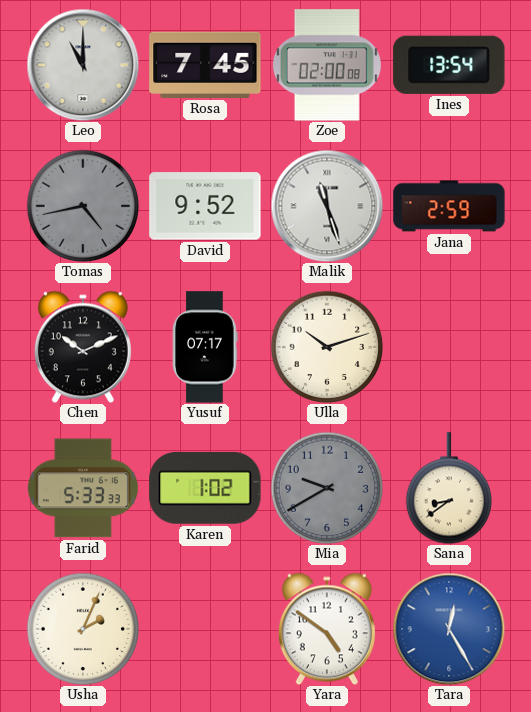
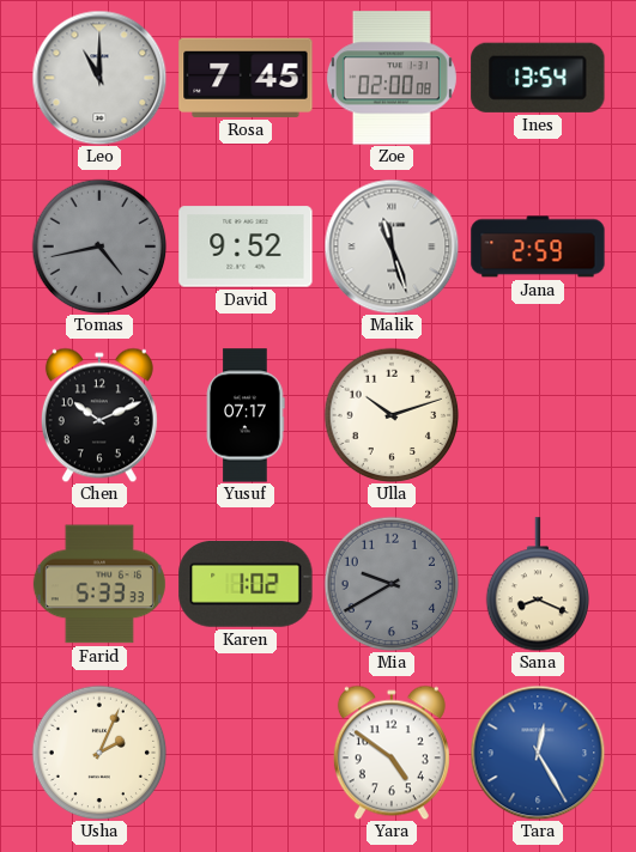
Sana: 8:39 -> 8:19
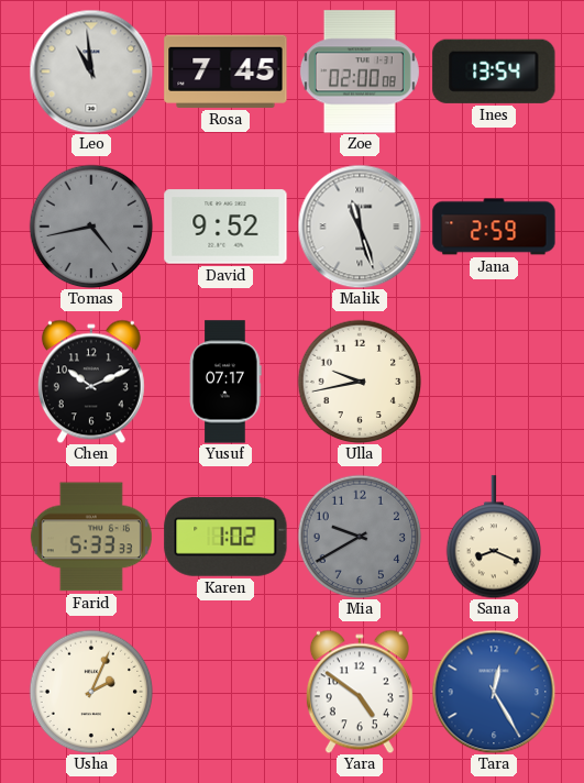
Leo: 11:00 -> 10:59
Ulla: 10:12 -> 9:43
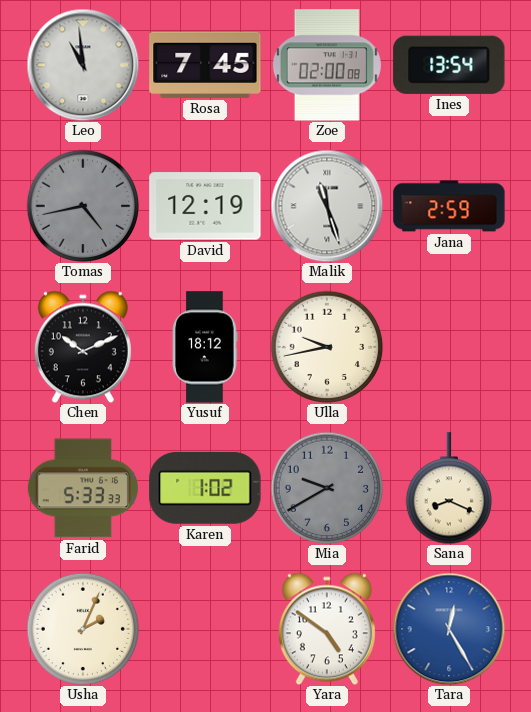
David: 9:52 -> 12:19
Yusuf: 07:17 -> 18:12
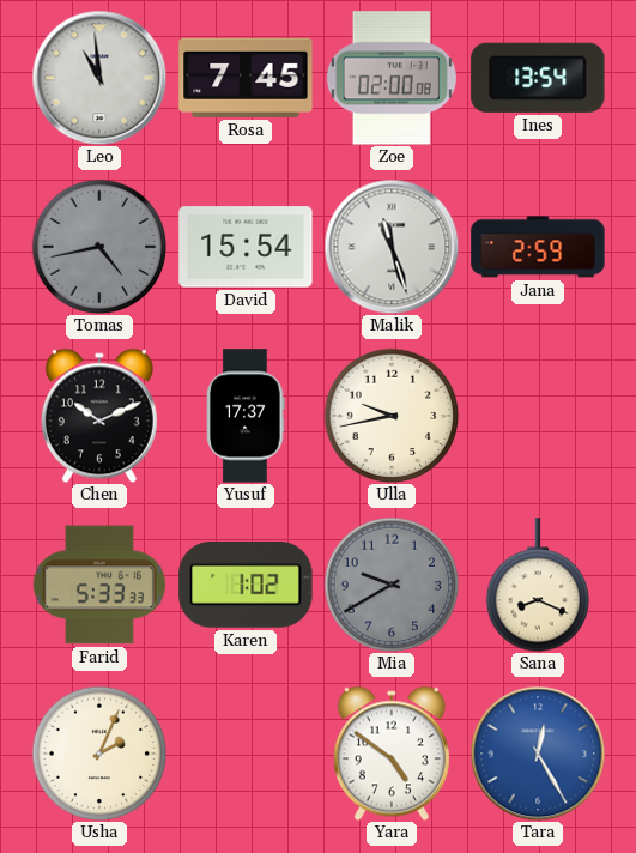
David: 12:19 -> 15:54
Yusuf: 18:12 -> 17:37
